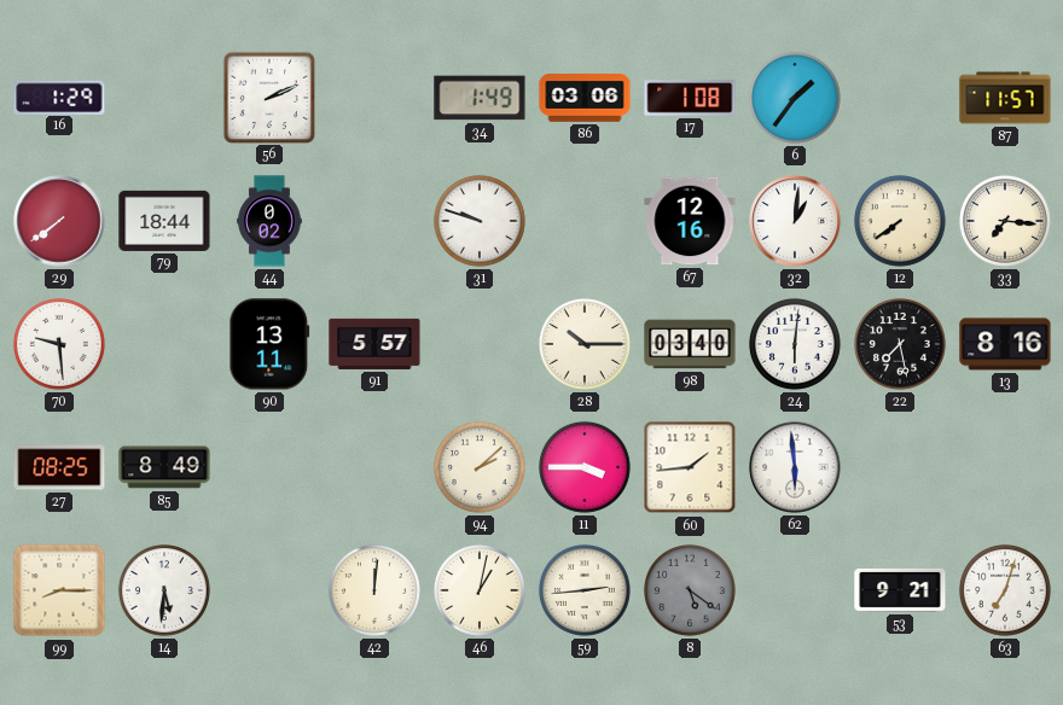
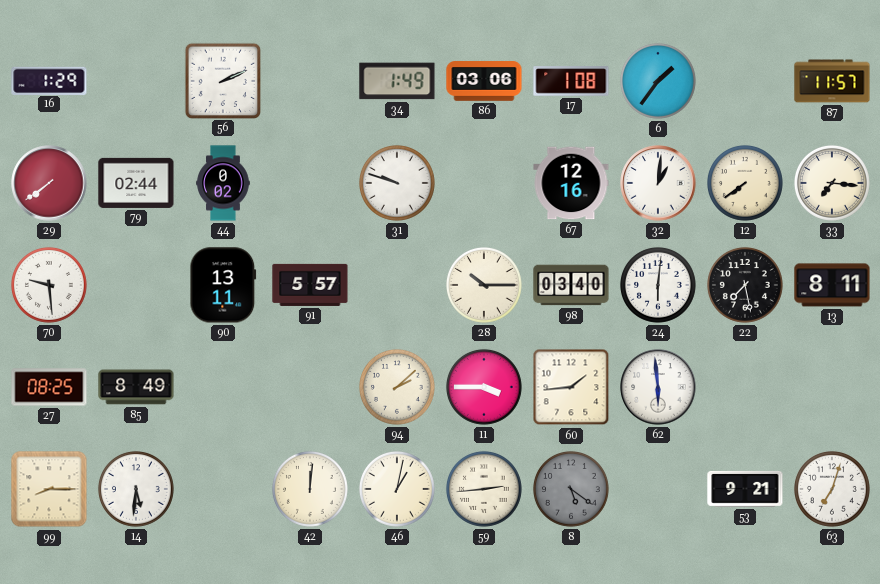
79: 18:44 -> 02:44
13: 8:16 -> 8:11
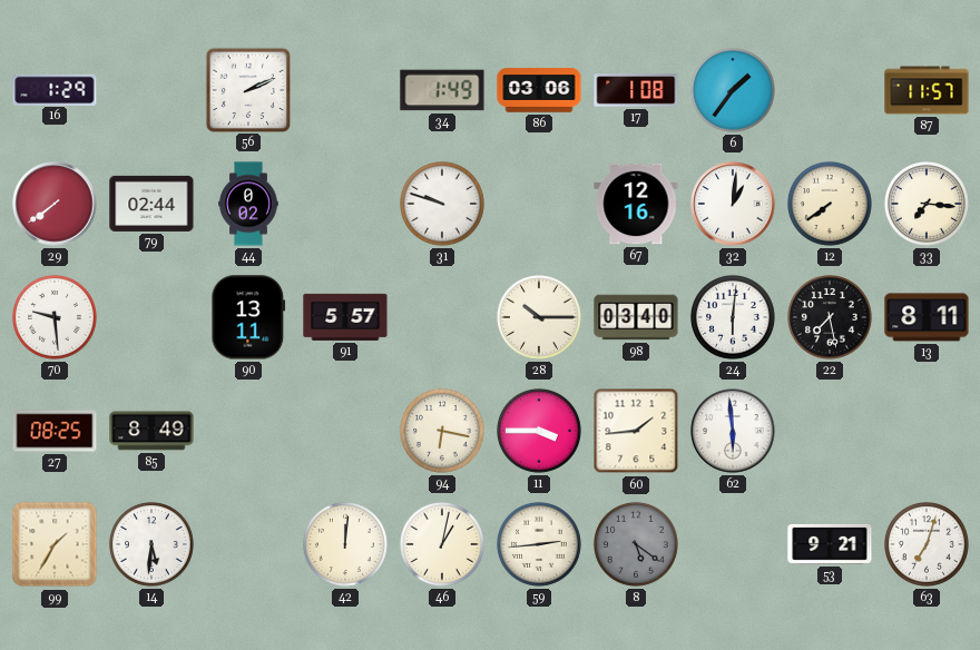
94: 2:08 -> 6:17
99: 8:15 -> 1:35
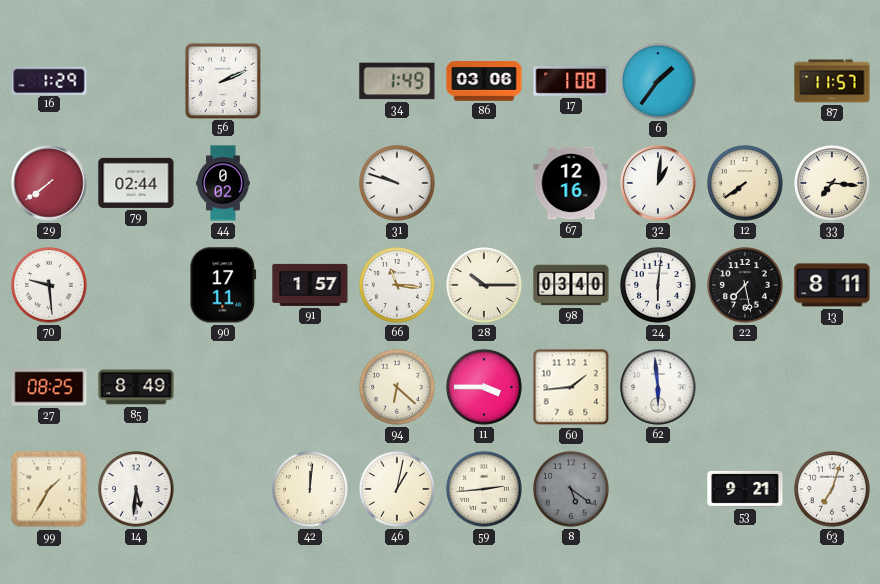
90: 13:11 -> 17:11
91: 5:57 -> 1:57
66: none -> 11:16
94: 6:17 -> 6:22
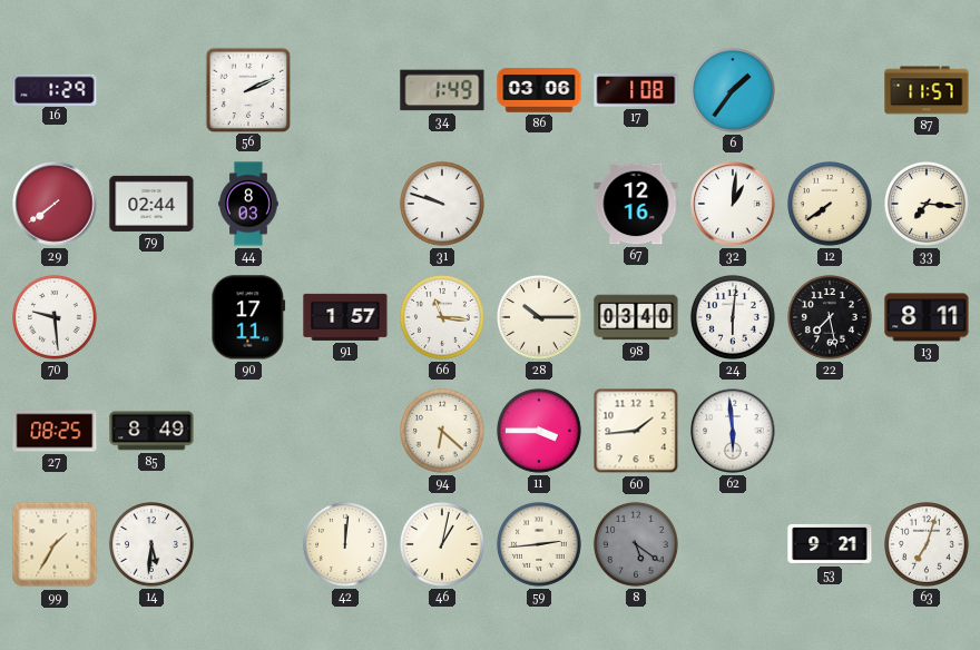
44: 0:02 -> 8:03
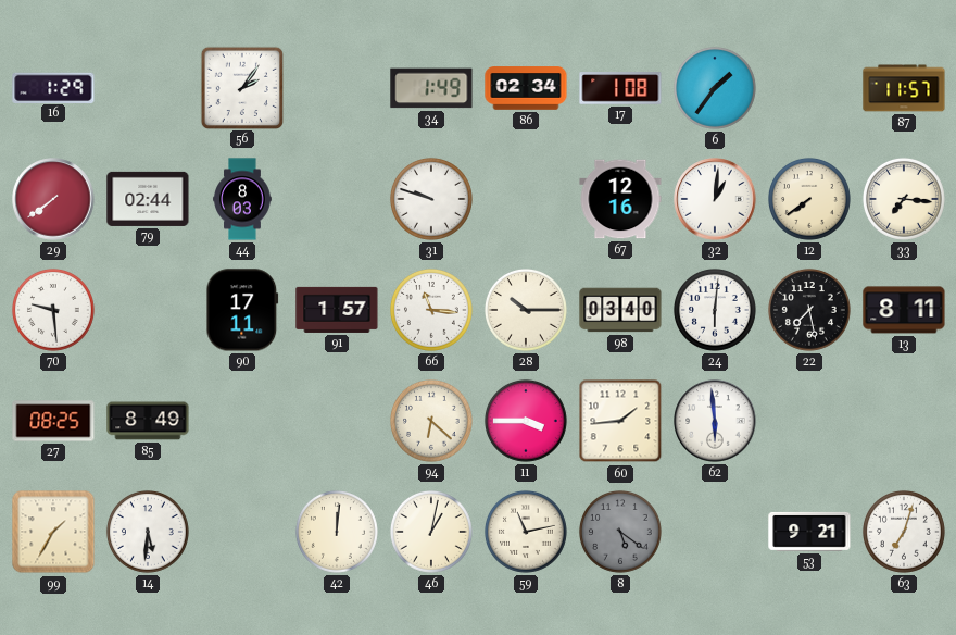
56: 2:11 -> 2:06
86: 03:06 -> 02:34
59: 2:44 -> 11:13
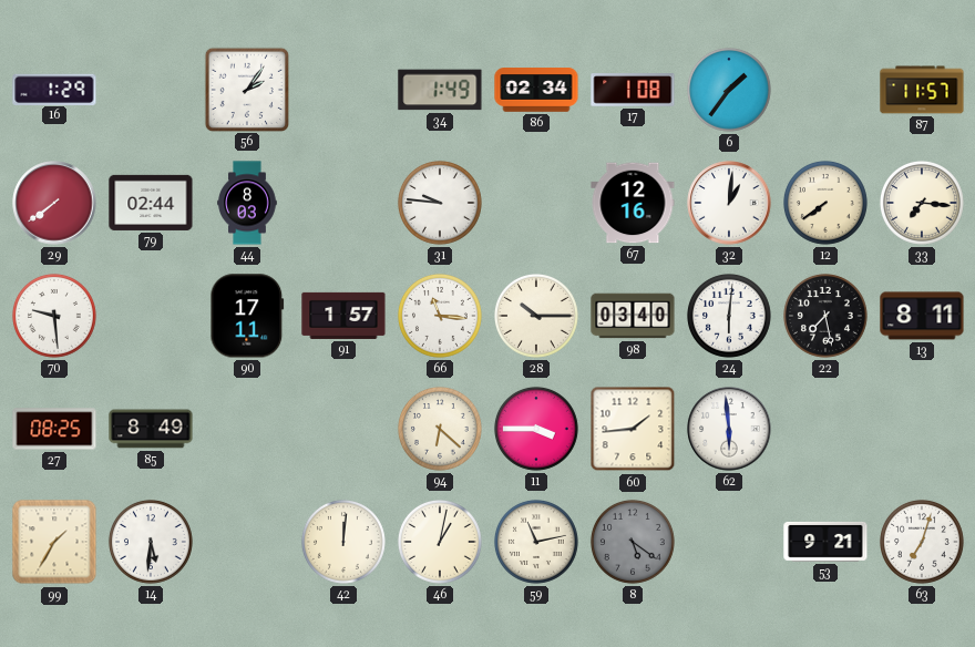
31: 9:48 -> 9:46
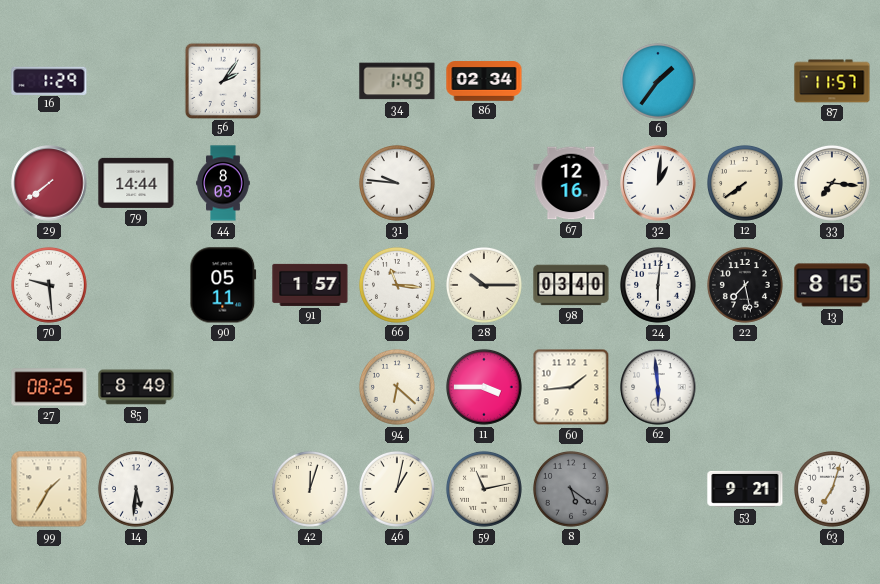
17: 1:08 -> none
79: 02:44 -> 14:44
90: 17:11 -> 05:11
13: 8:11 -> 8:15
42: 12:01 -> 12:03
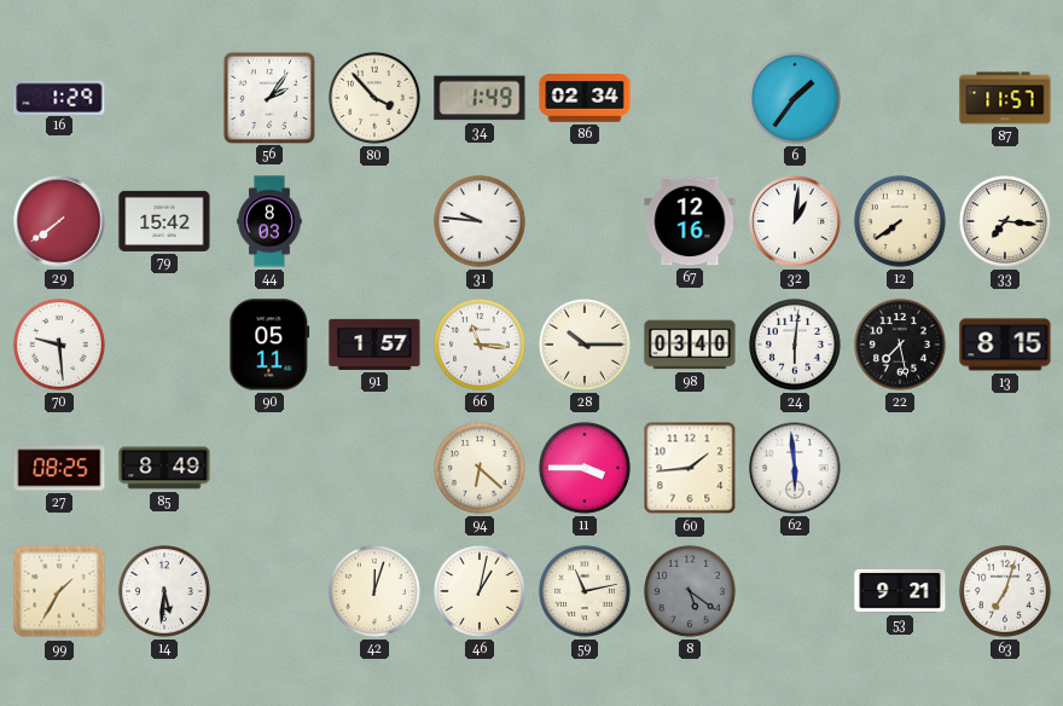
80: none -> 3:53
79: 14:44 -> 15:42
